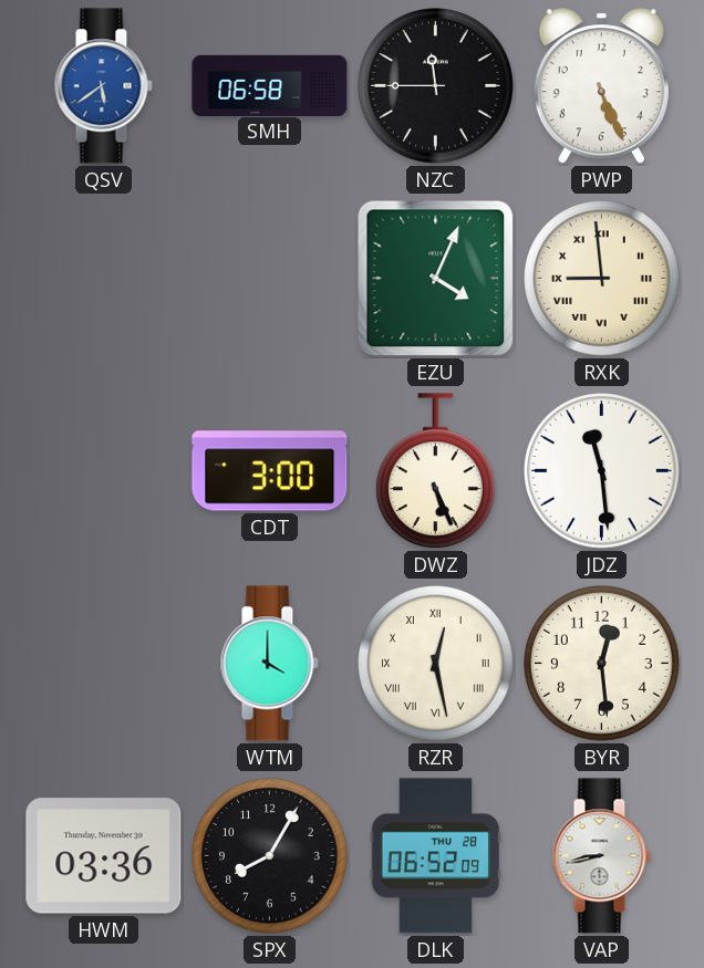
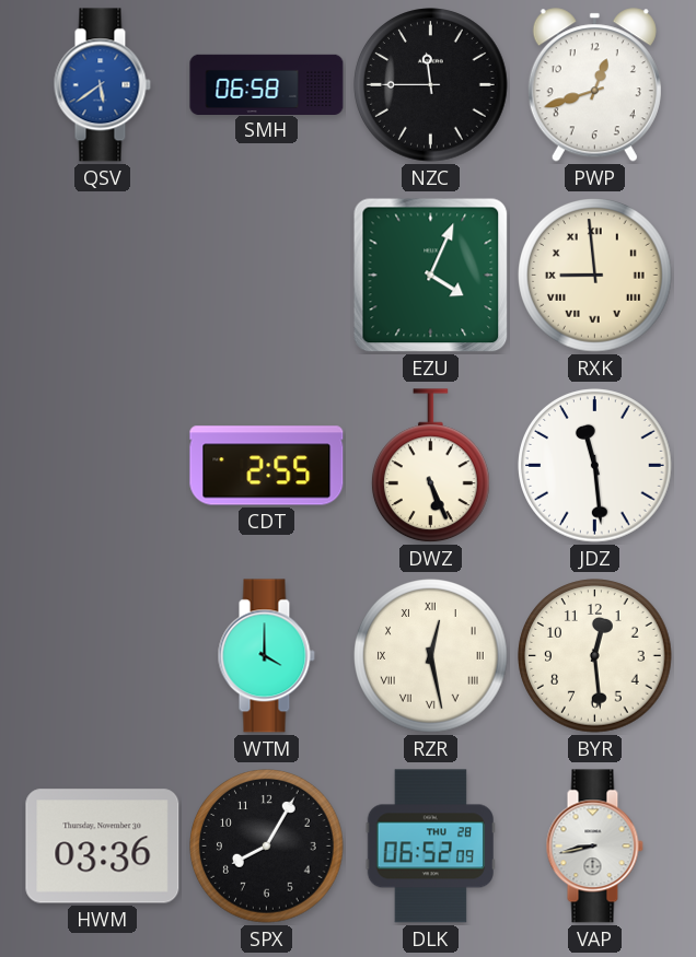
PWP: 5:26 -> 12:42
CDT: 3:00 -> 2:55
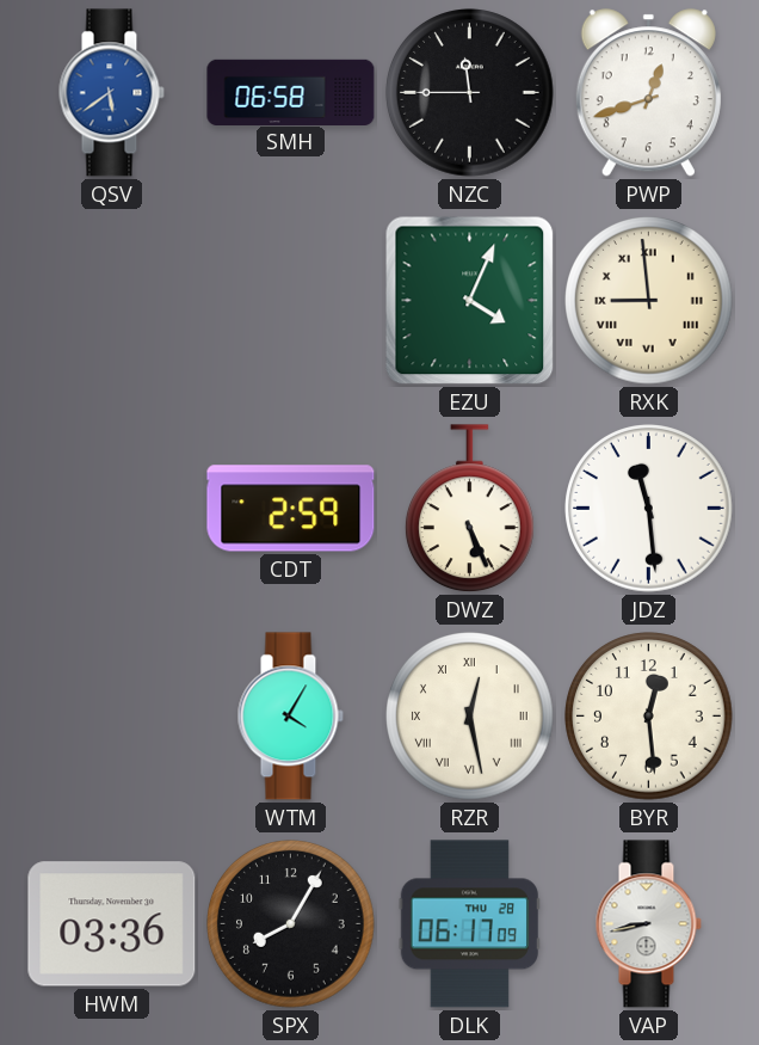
CDT: 2:55 -> 2:59
WTM: 4:00 -> 4:05
DLK: 06:52 -> 06:17
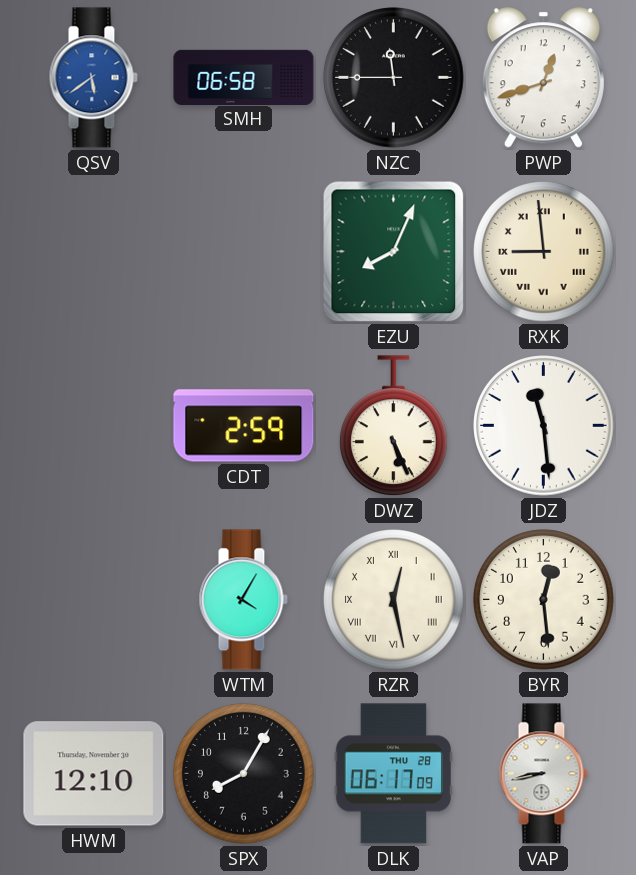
EZU: 4:04 -> 8:04
HWM: 03:36 -> 12:10
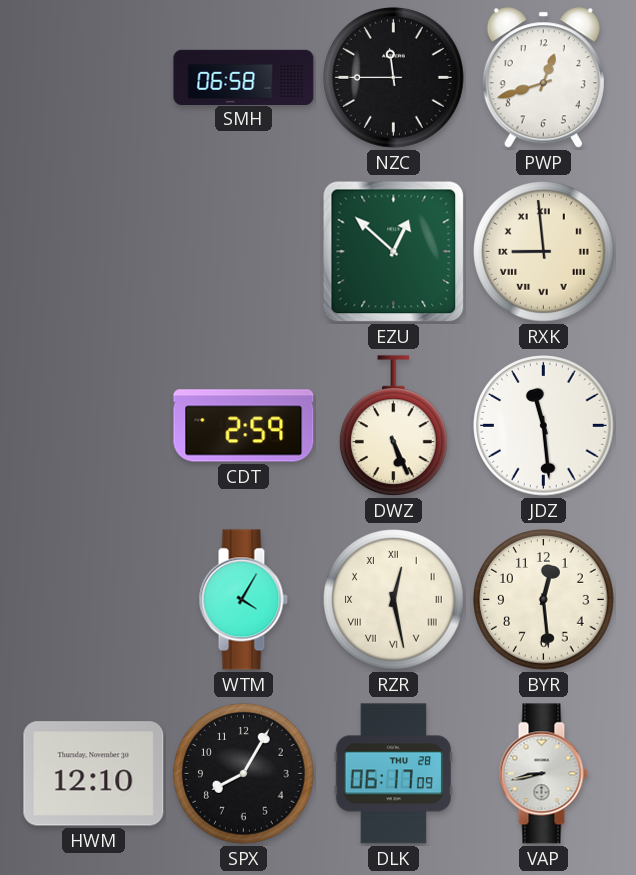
QSV: 5:39 -> none
EZU: 8:04 -> 12:52
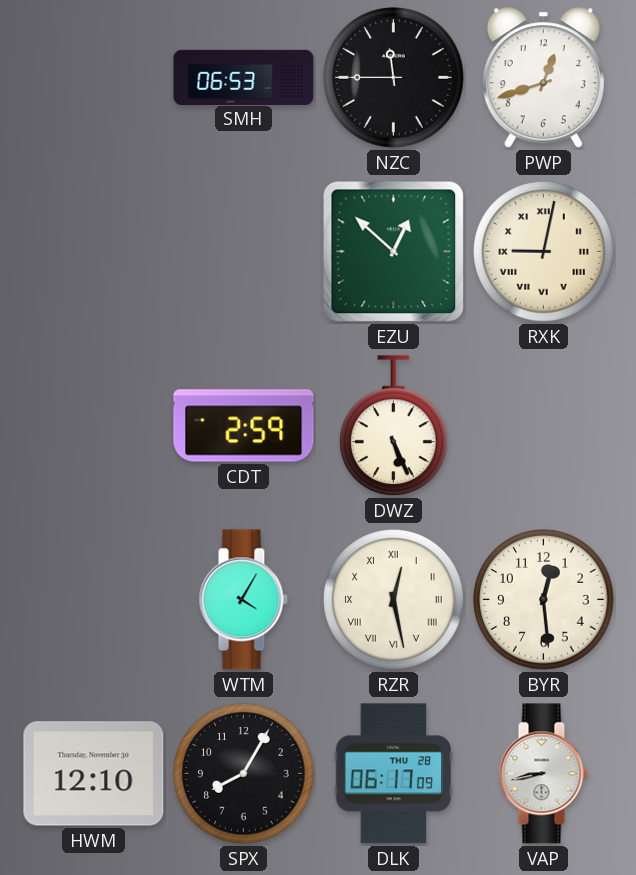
SMH: 06:58 -> 06:53
RXK: 8:59 -> 9:02
JDZ: 11:29 -> none
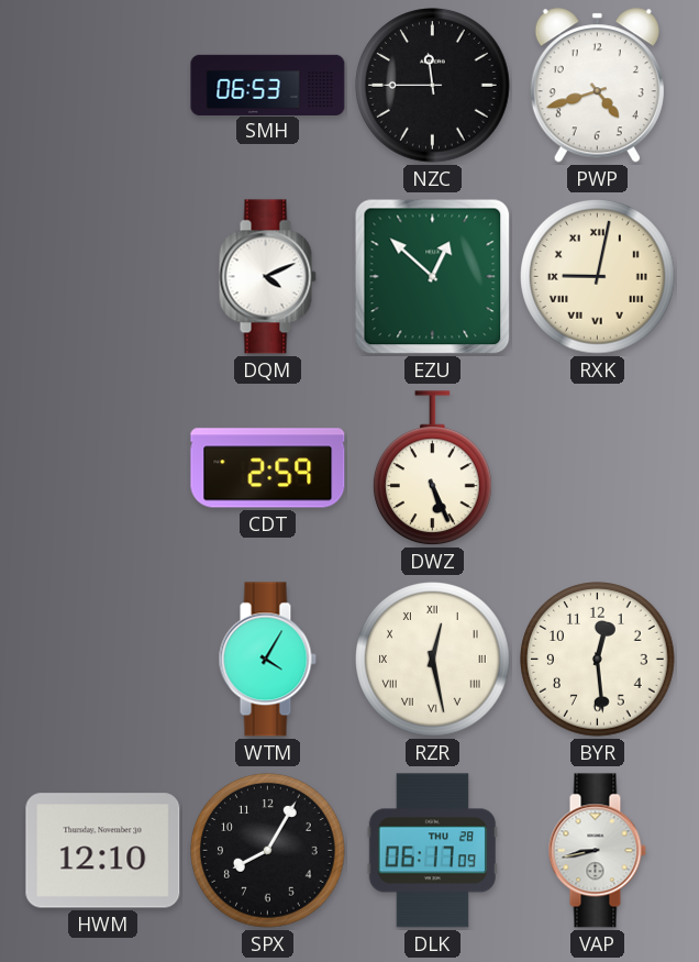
PWP: 12:42 -> 4:42
DQM: none -> 4:11
